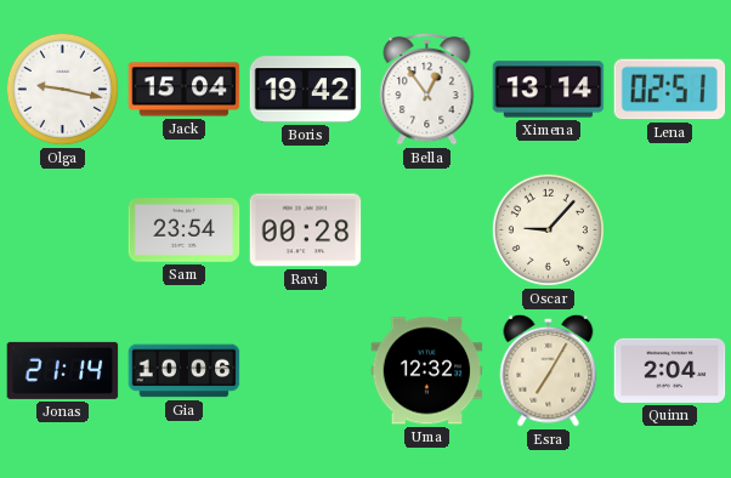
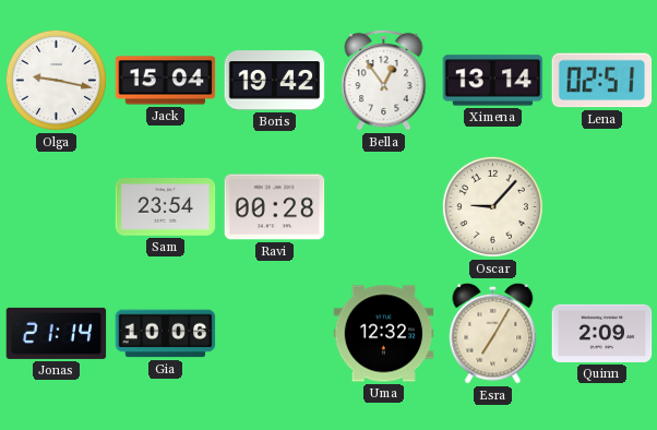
Quinn: 2:04 -> 2:09
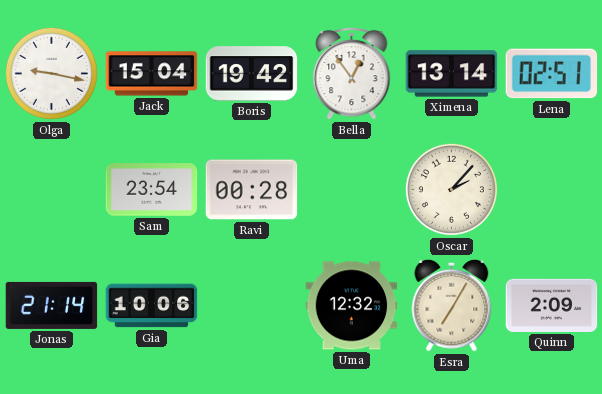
Oscar: 9:07 -> 2:07
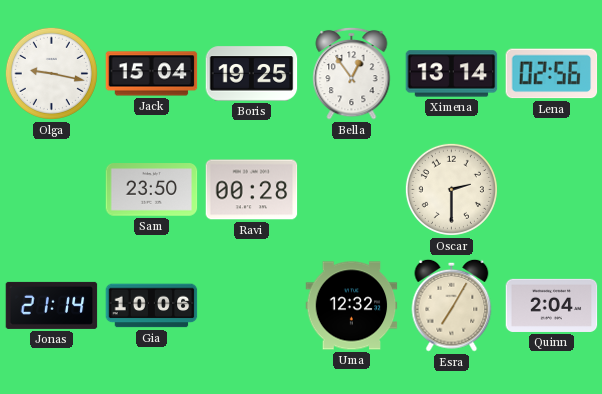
Boris: 19:42 -> 19:25
Lena: 02:51 -> 02:56
Sam: 23:54 -> 23:50
Oscar: 2:07 -> 2:30
Quinn: 2:09 -> 2:04
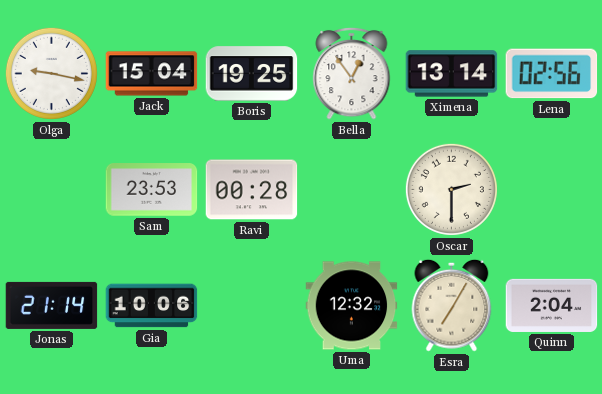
Sam: 23:50 -> 23:53
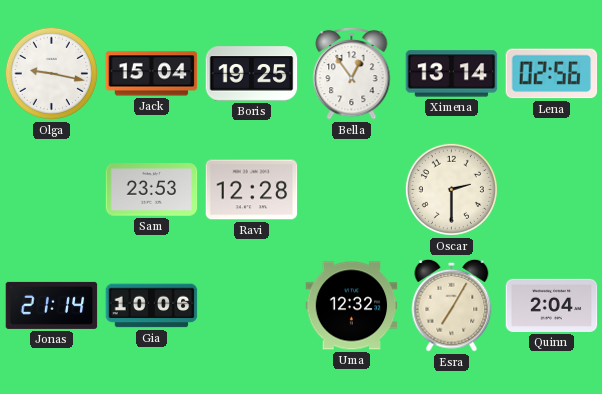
Ravi: 00:28 -> 12:28
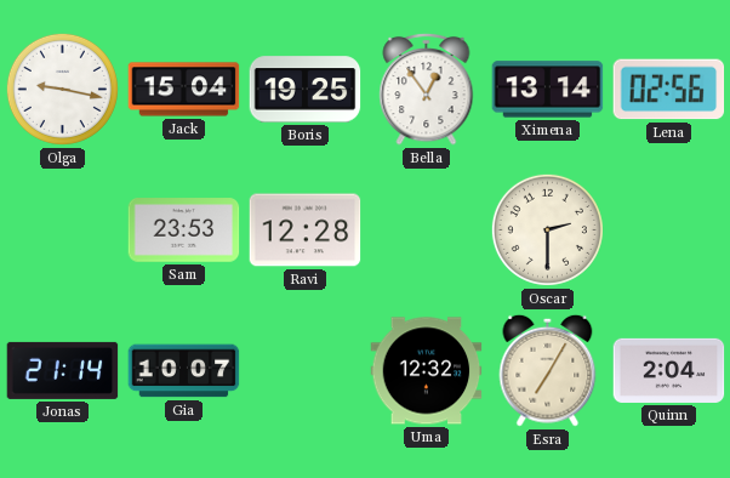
Gia: 10:06 -> 10:07
